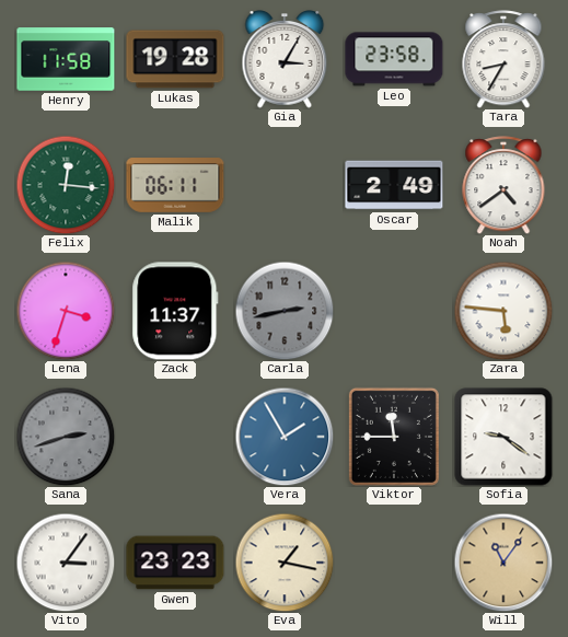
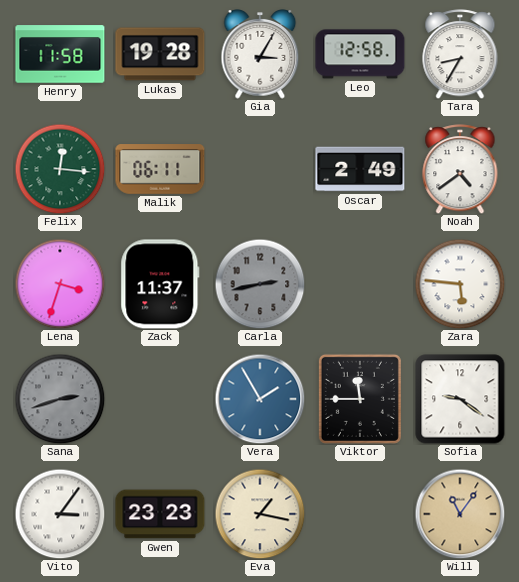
Leo: 23:58 -> 12:58
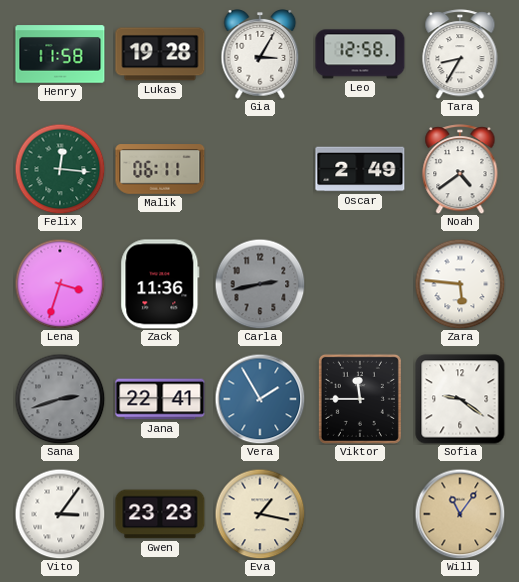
Zack: 11:37 -> 11:36
Jana: none -> 22:41
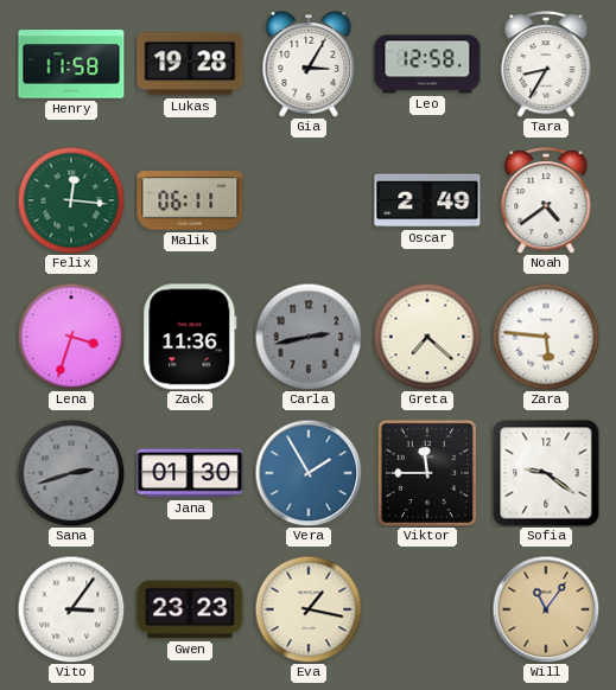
Greta: none -> 7:22
Jana: 22:41 -> 01:30
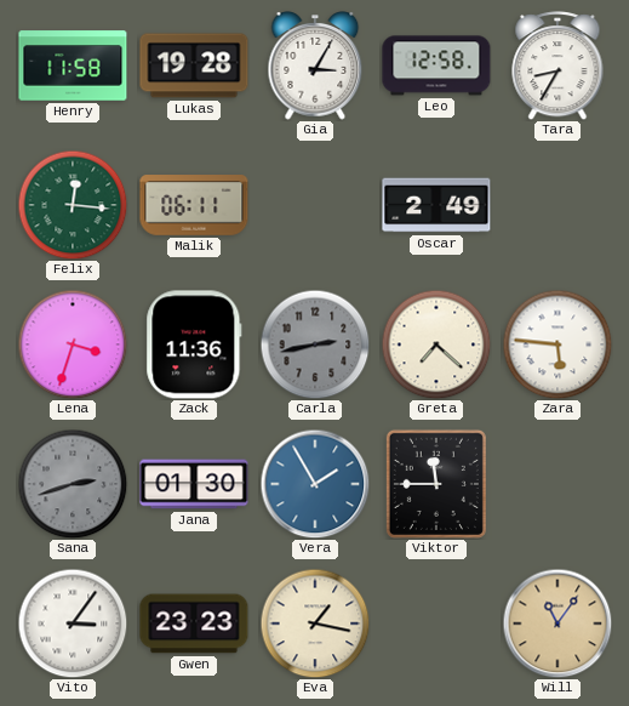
Noah: 4:39 -> none
Sofia: 9:21 -> none
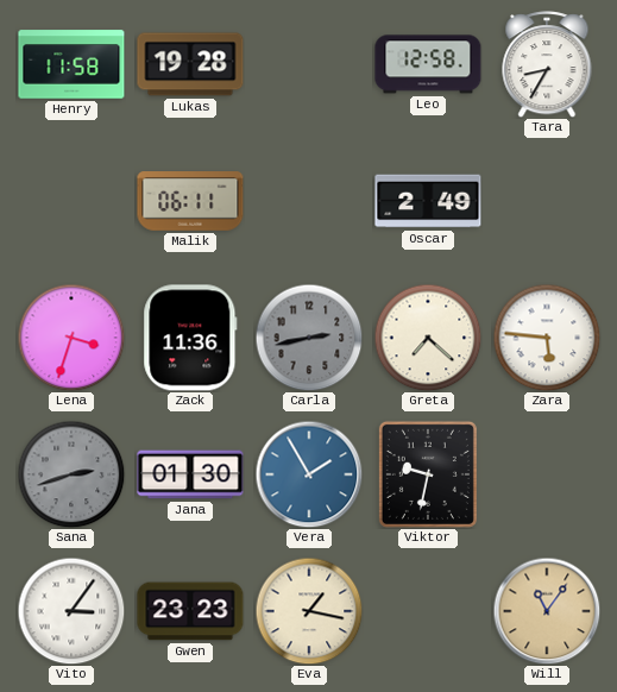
Gia: 3:05 -> none
Felix: 12:16 -> none
Viktor: 11:45 -> 9:32
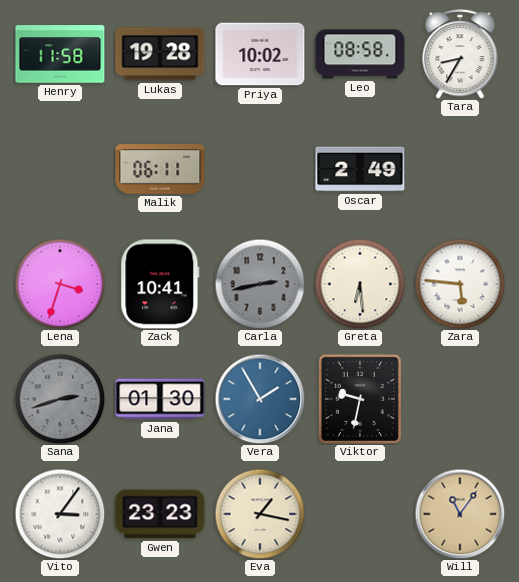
Priya: none -> 10:02
Leo: 12:58 -> 08:58
Zack: 11:36 -> 10:41
Greta: 7:22 -> 6:29
